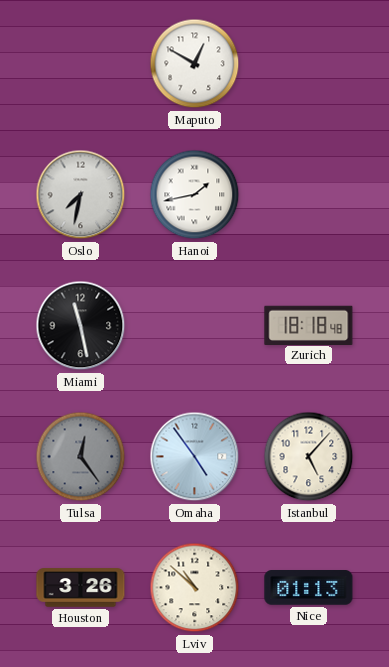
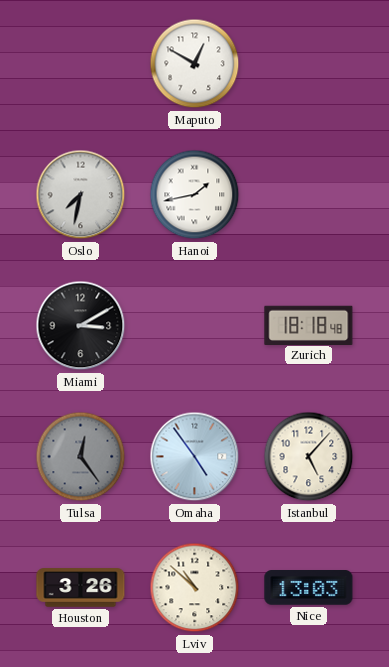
Miami: 11:28 -> 3:10
Nice: 01:13 -> 13:03
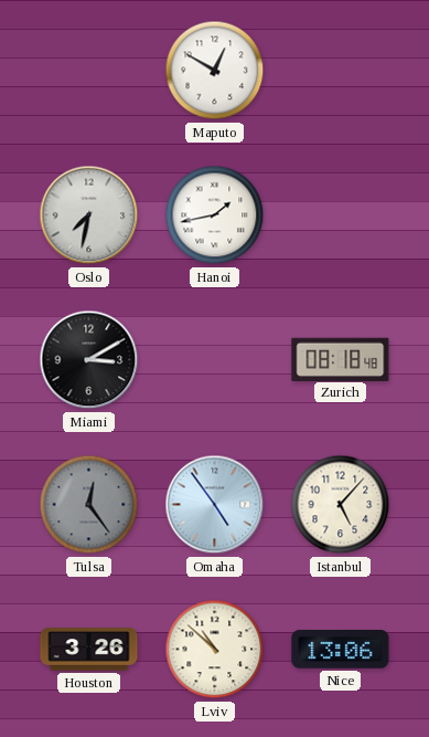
Zurich: 18:18 -> 08:18
Nice: 13:03 -> 13:06
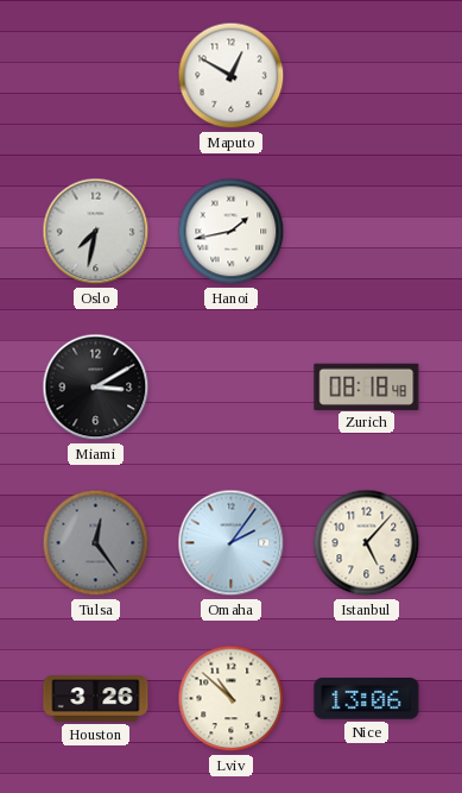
Omaha: 4:54 -> 2:06
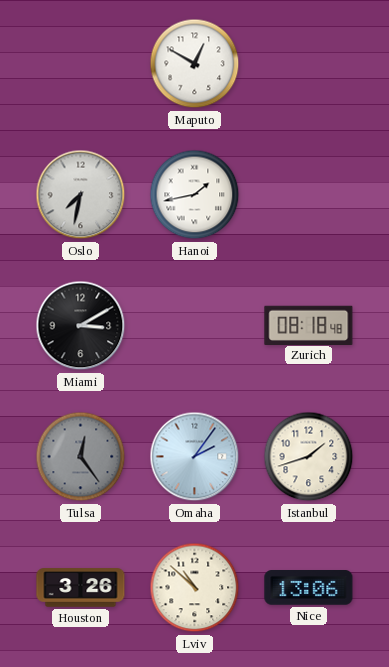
Istanbul: 5:07 -> 1:42
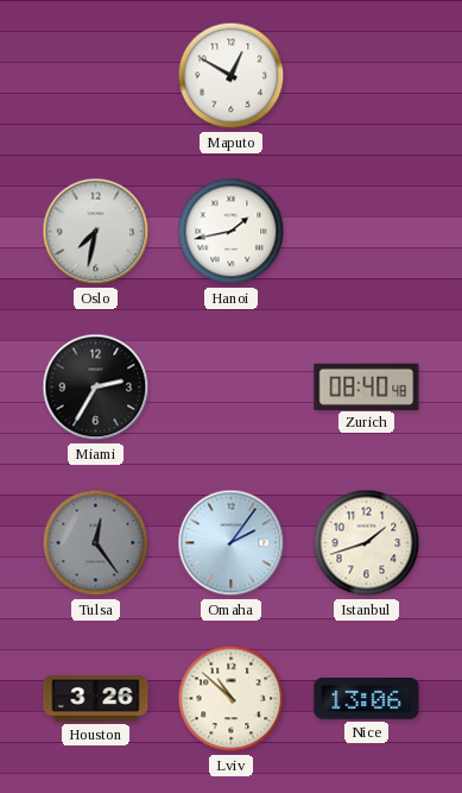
Miami: 3:10 -> 2:35
Zurich: 08:18 -> 08:40
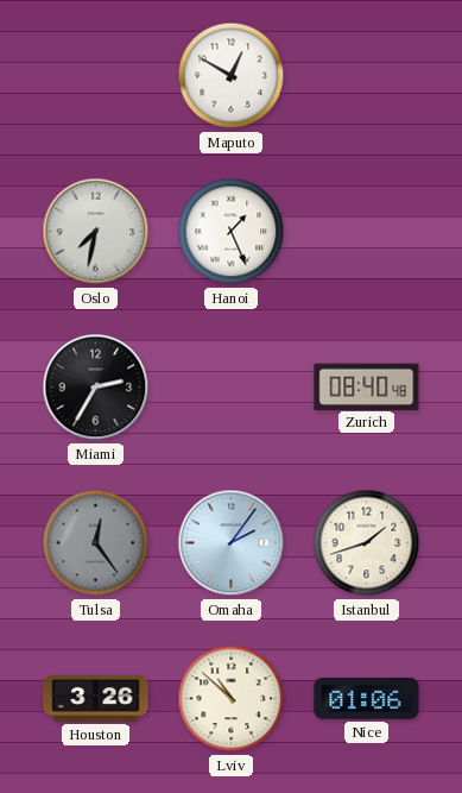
Hanoi: 1:43 -> 1:26
Nice: 13:06 -> 01:06
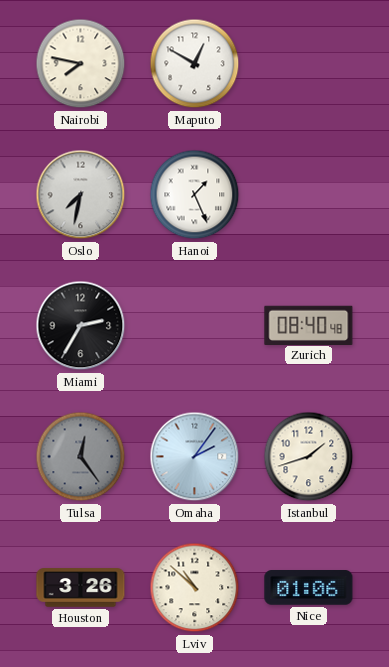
Nairobi: none -> 7:47
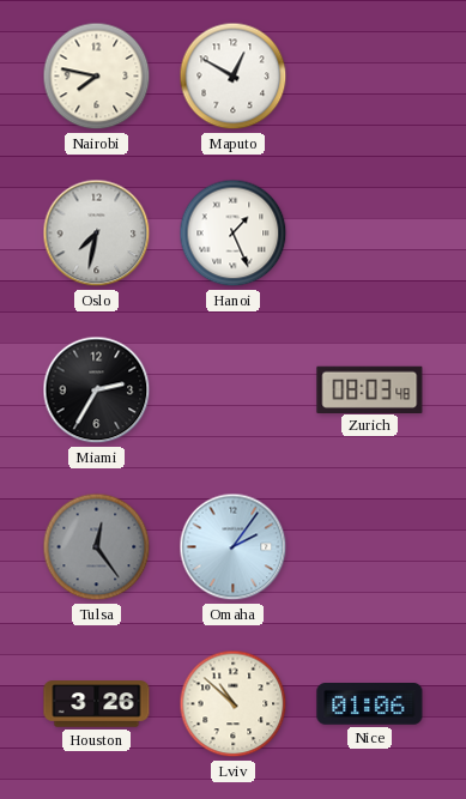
Zurich: 08:40 -> 08:03
Istanbul: 1:42 -> none
